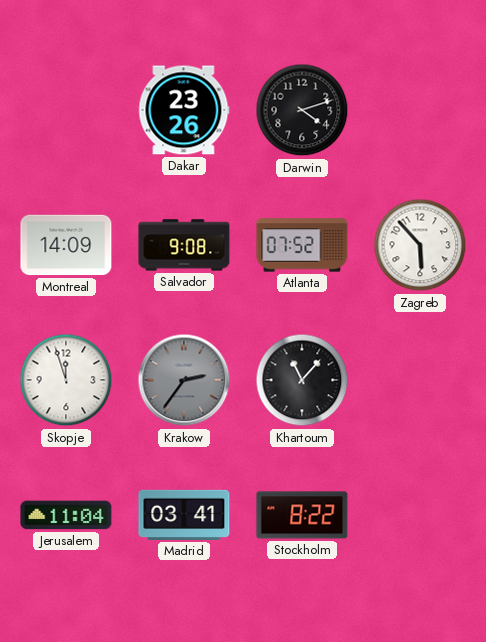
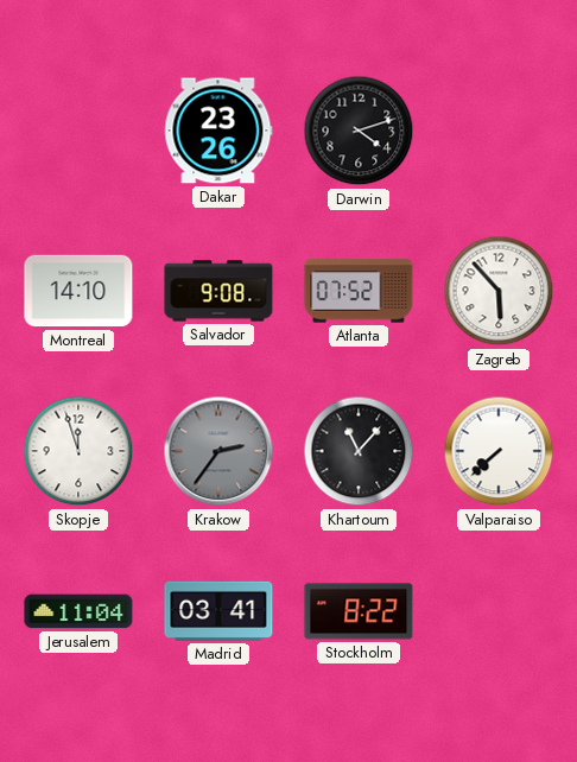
Montreal: 14:09 -> 14:10
Valparaiso: none -> 7:38
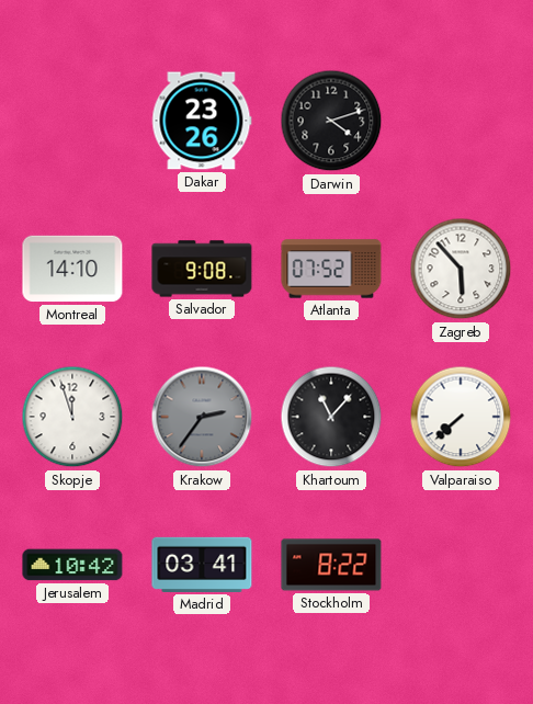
Jerusalem: 11:04 -> 10:42
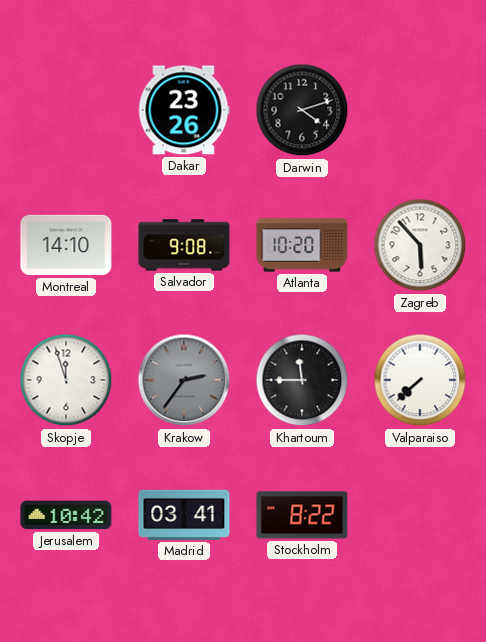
Atlanta: 07:52 -> 10:20
Khartoum: 11:07 -> 11:45
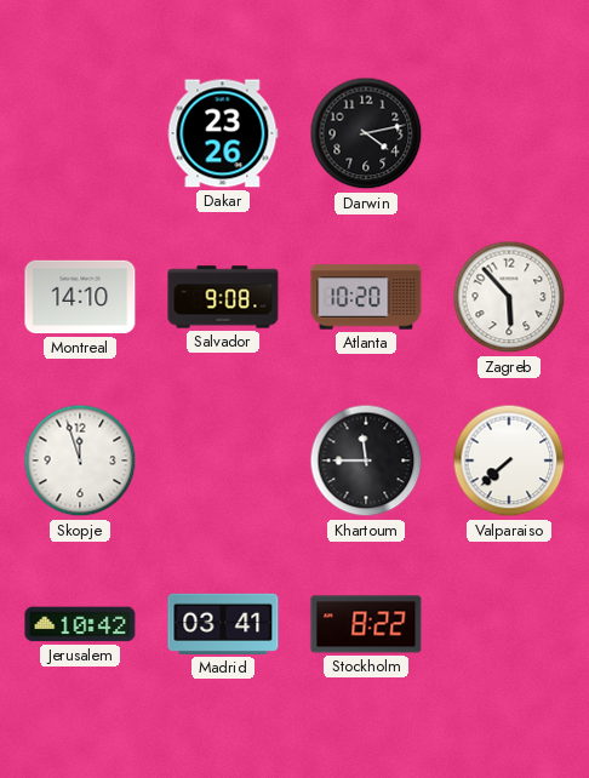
Darwin: 4:12 -> 4:13
Krakow: 2:36 -> none
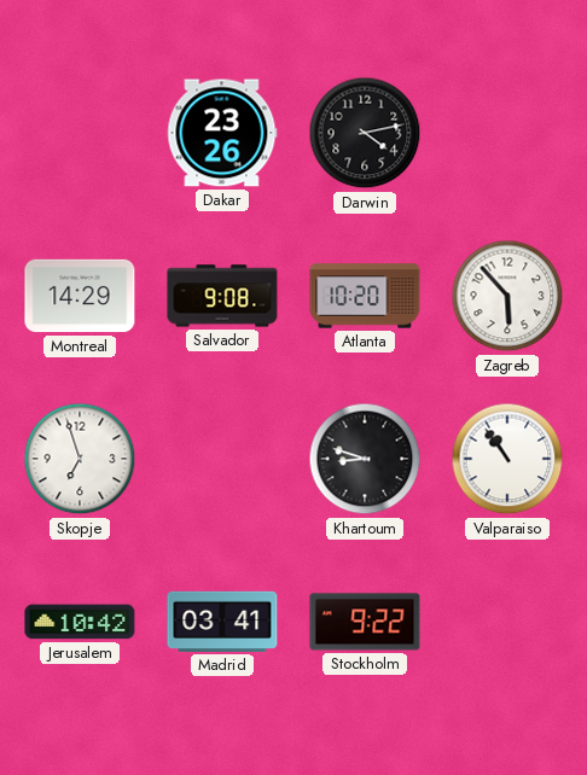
Montreal: 14:10 -> 14:29
Skopje: 11:57 -> 6:57
Khartoum: 11:45 -> 8:48
Valparaiso: 7:38 -> 10:54
Stockholm: 8:22 -> 9:22
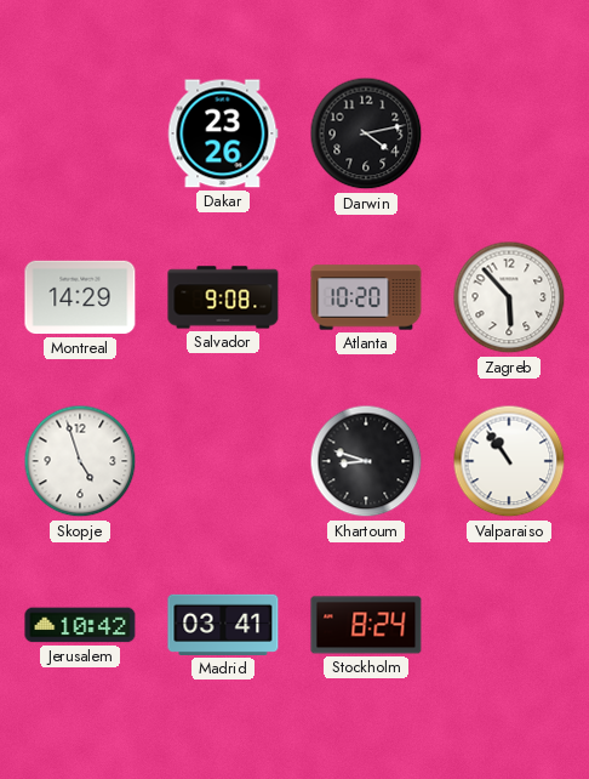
Skopje: 6:57 -> 4:57
Stockholm: 9:22 -> 8:24
